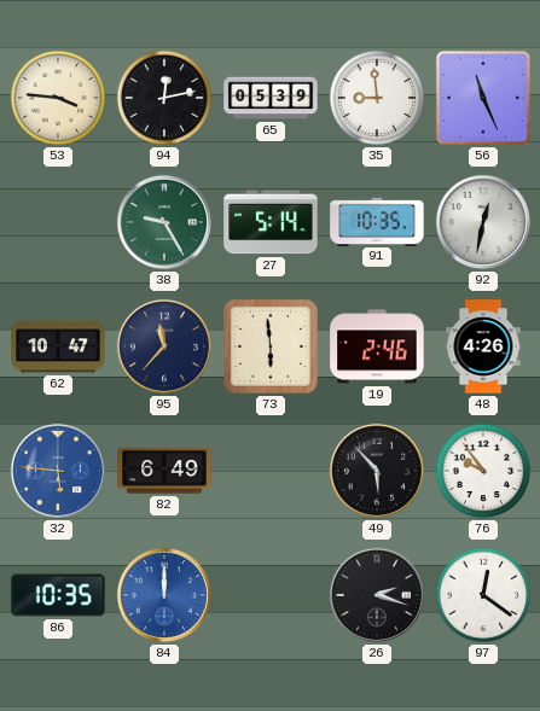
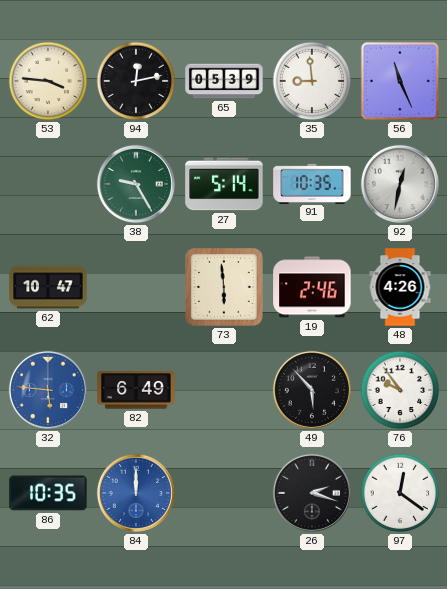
95: 11:37 -> none
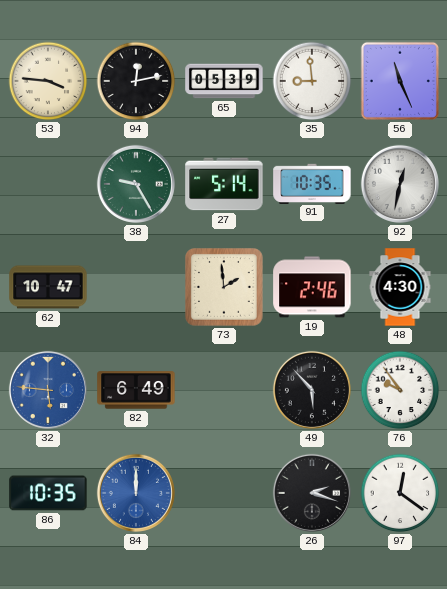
73: 5:59 -> 1:59
48: 4:26 -> 4:30
